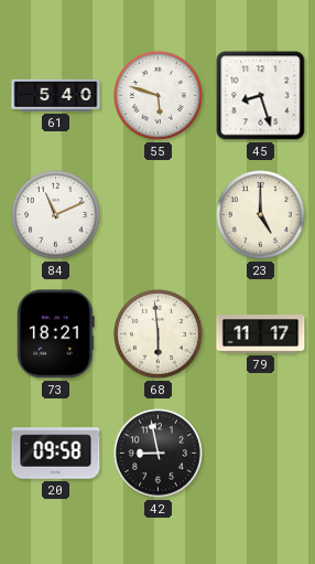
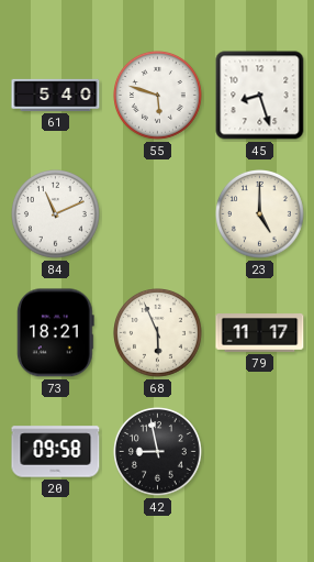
68: 5:59 -> 5:56
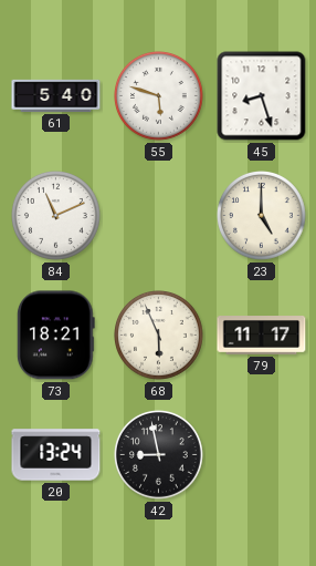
20: 09:58 -> 13:24
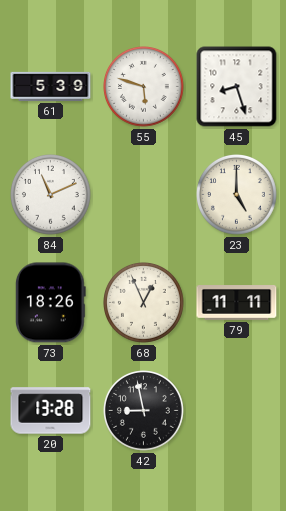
61: 5:40 -> 5:39
73: 18:21 -> 18:26
68: 5:56 -> 12:56
79: 11:17 -> 11:11
20: 13:24 -> 13:28
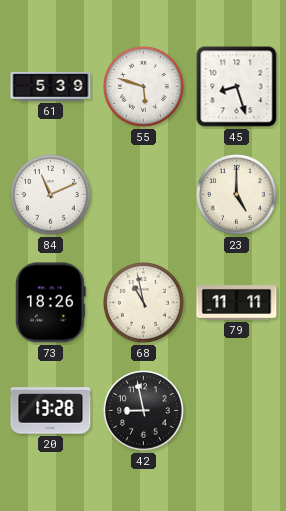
68: 12:56 -> 10:58
